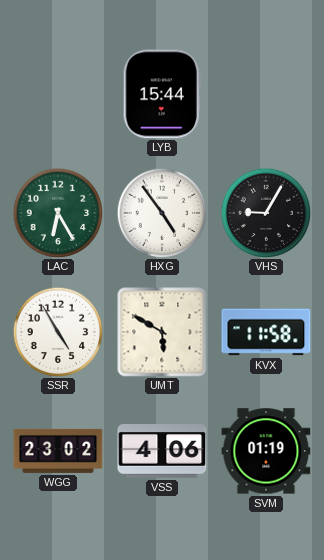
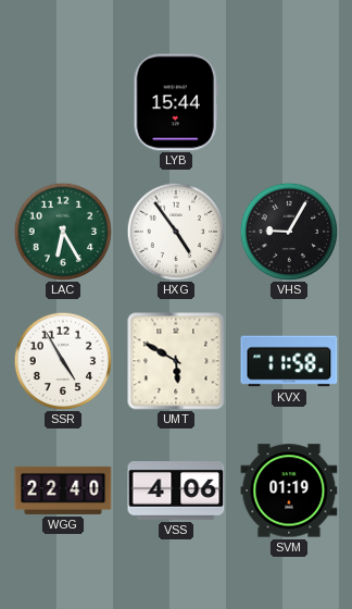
WGG: 23:02 -> 22:40
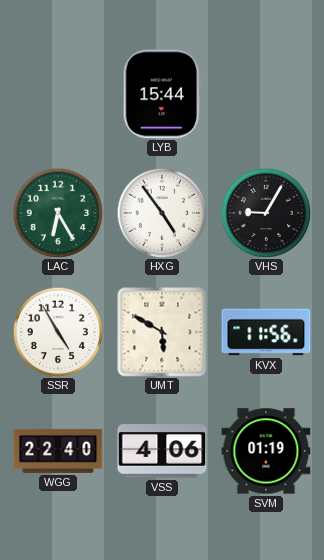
KVX: 11:58 -> 11:56
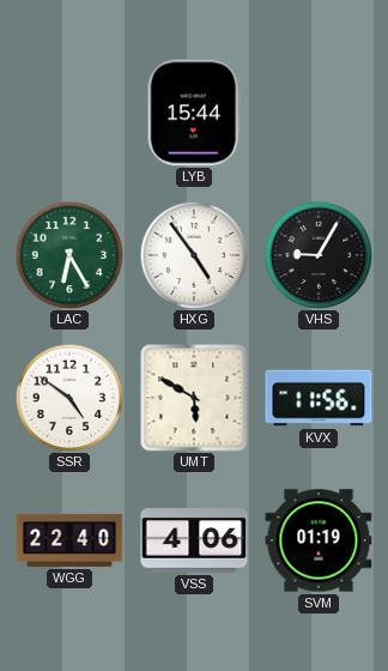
SSR: 4:55 -> 4:51
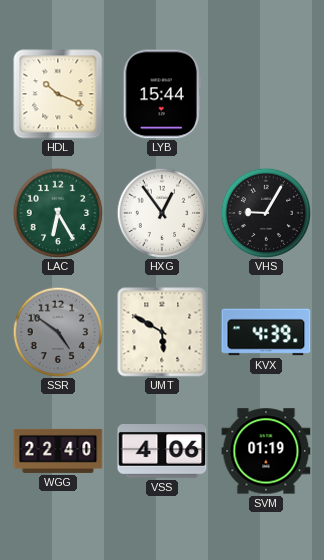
HDL: none -> 10:19
HXG: 4:54 -> 12:54
SSR dial: white -> grey
KVX: 11:56 -> 4:39
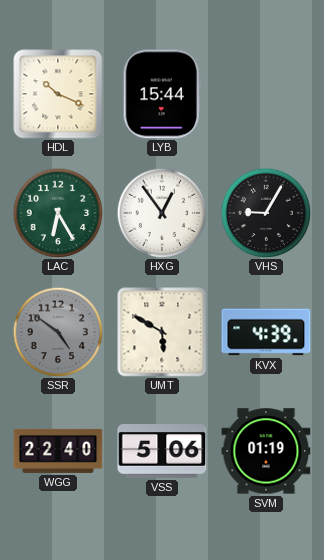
VSS: 4:06 -> 5:06
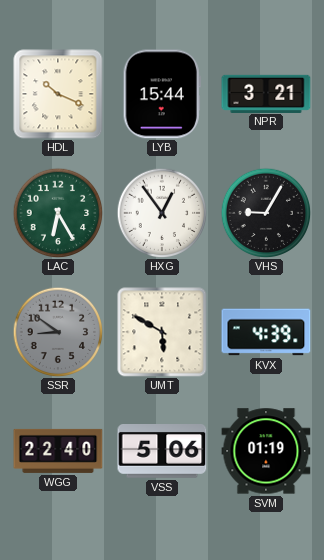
NPR: none -> 3:21
SSR: 4:51 -> 8:51
